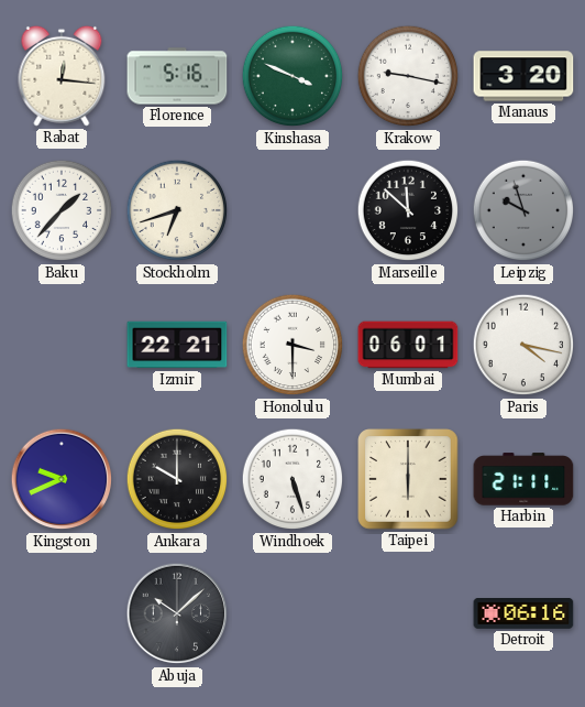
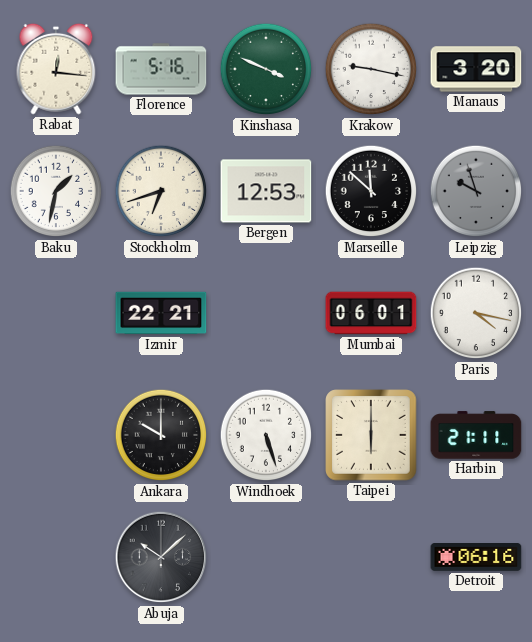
Baku: 1:37 -> 1:32
Bergen: none -> 12:53
Honolulu: 3:30 -> none
Kingston: 9:41 -> none
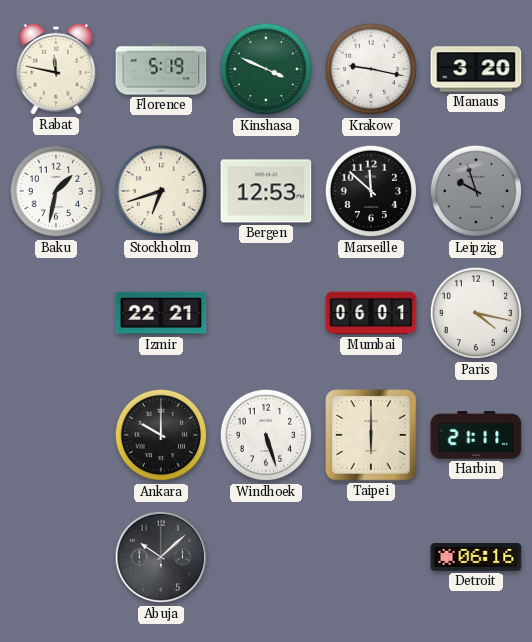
Rabat: 12:16 -> 11:47
Florence: 5:16 -> 5:19
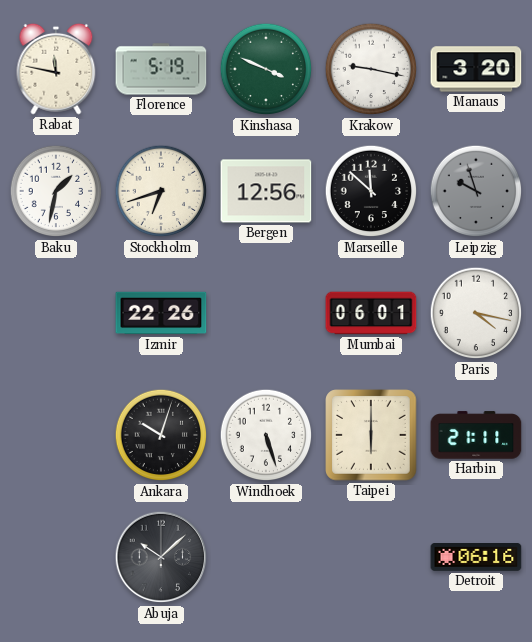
Bergen: 12:53 -> 12:56
Izmir: 22:21 -> 22:26
Ankara: 10:00 -> 10:03
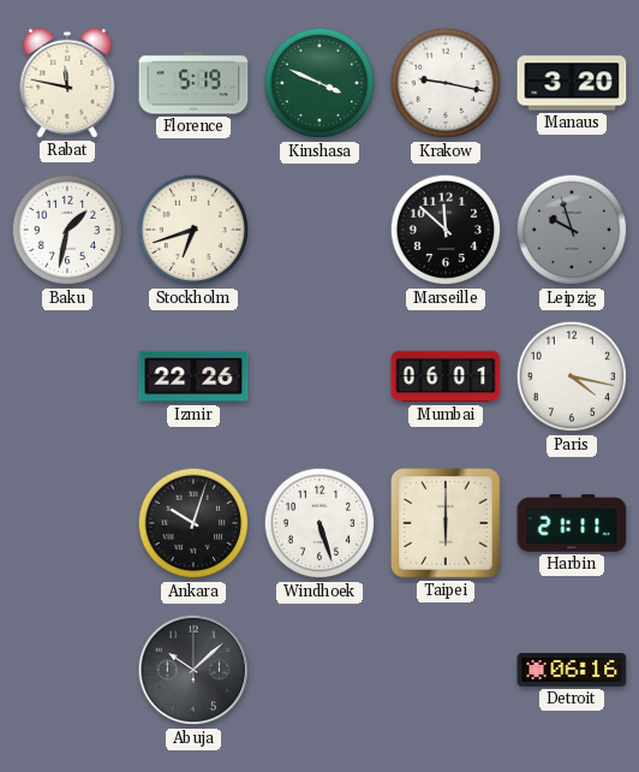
Bergen: 12:56 -> none
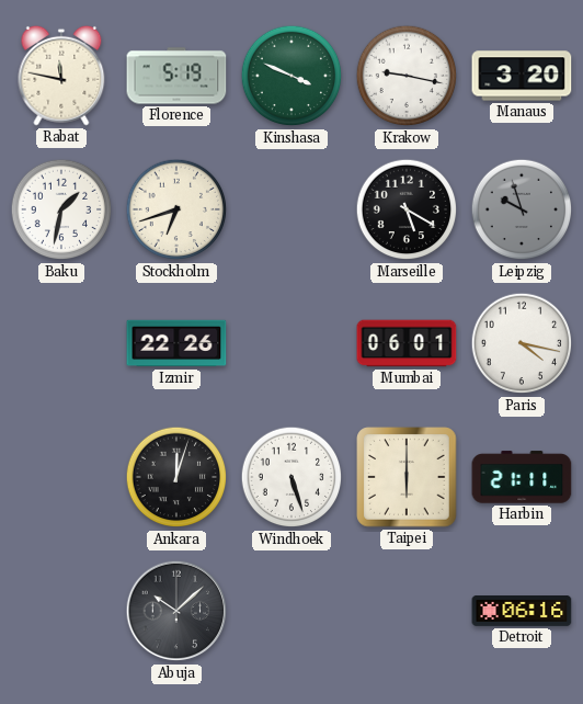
Marseille: 11:52 -> 5:20
Ankara: 10:03 -> 12:03
